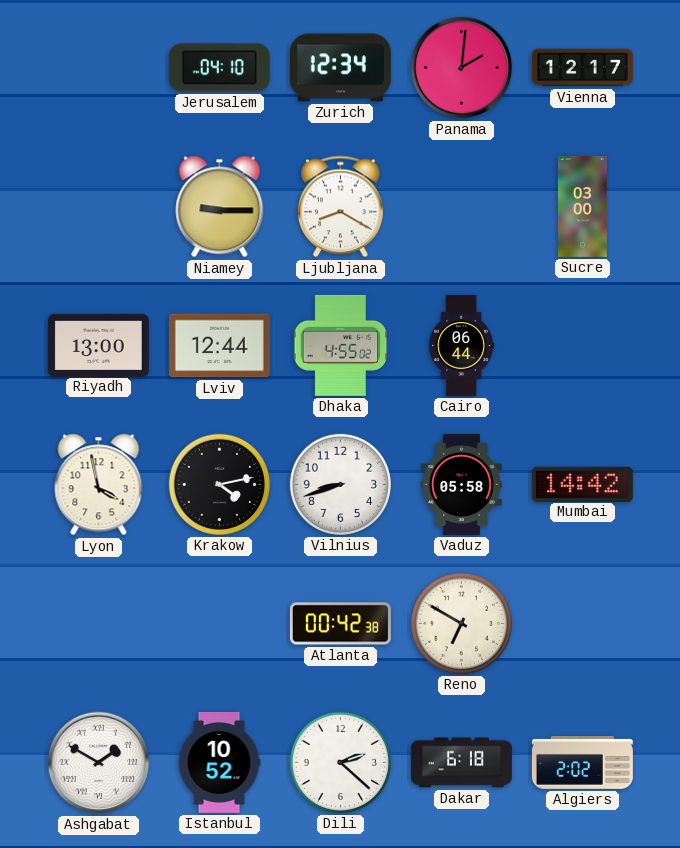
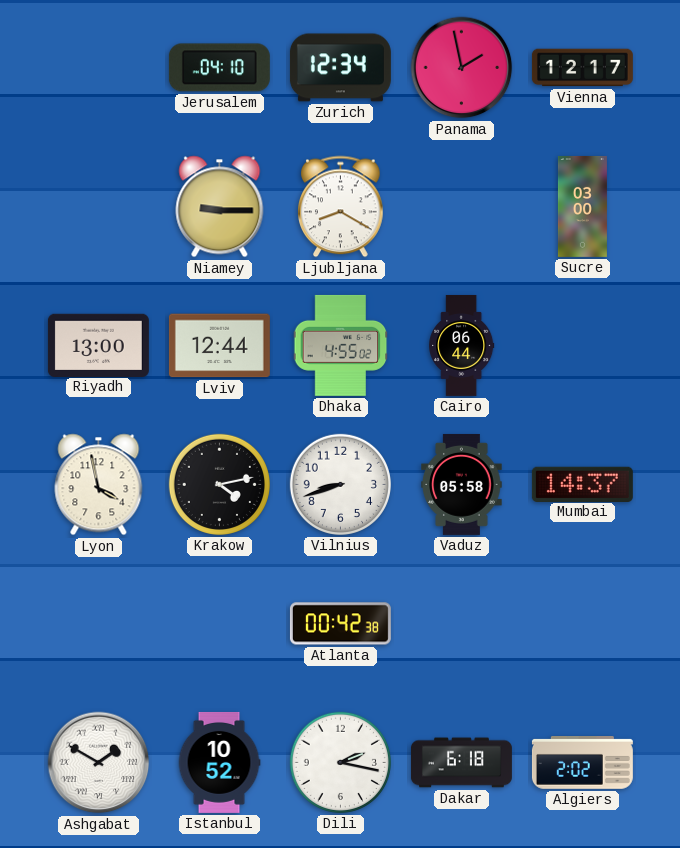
Panama: 2:01 -> 1:58
Mumbai: 14:42 -> 14:37
Reno: 6:50 -> none
Dili: 2:22 -> 2:17
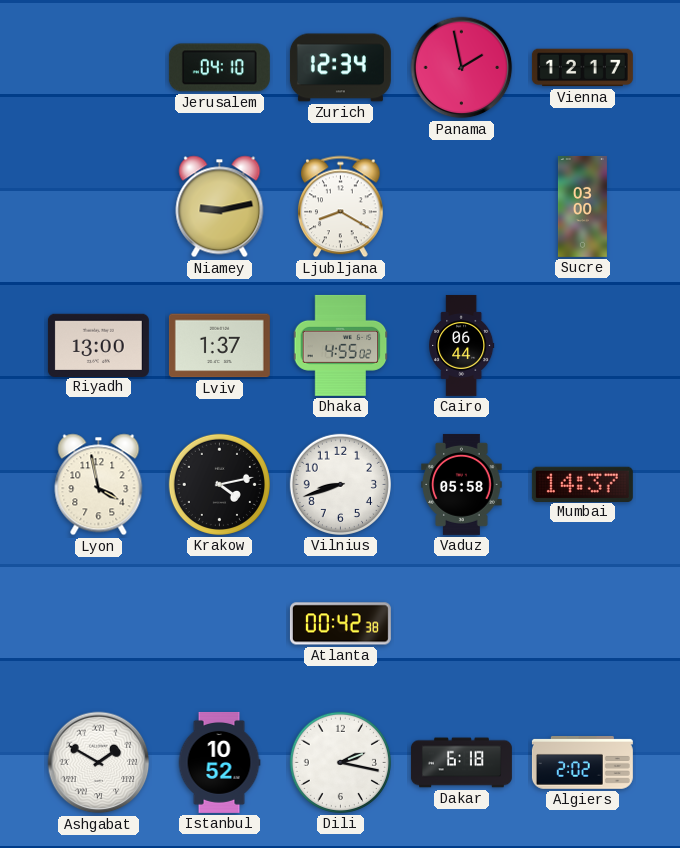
Niamey: 9:15 -> 9:13
Lviv: 12:44 -> 1:37
